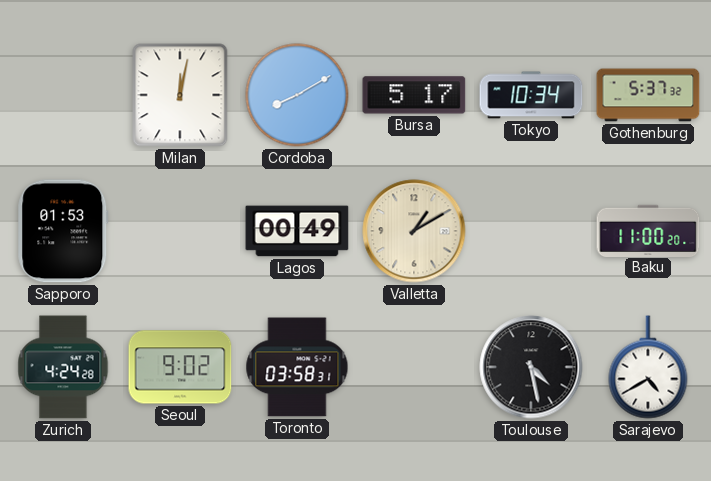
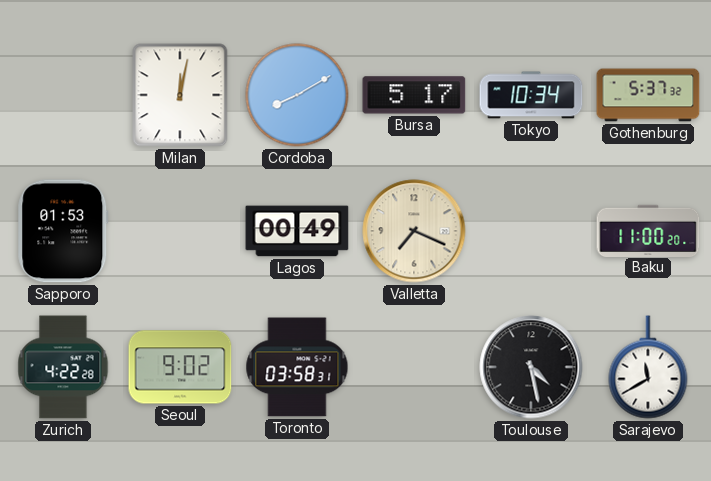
Valletta: 1:10 -> 7:19
Zurich: 4:24 -> 4:22
Sarajevo: 4:40 -> 11:40
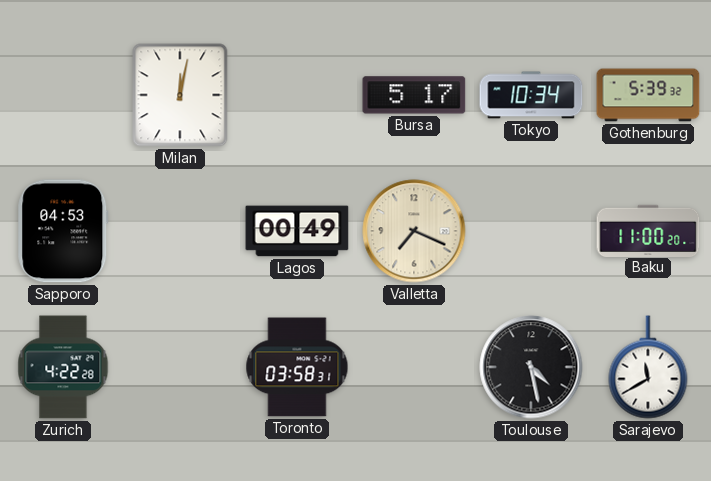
Cordoba: 8:10 -> none
Gothenburg: 5:37 -> 5:39
Sapporo: 01:53 -> 04:53
Seoul: 9:02 -> none
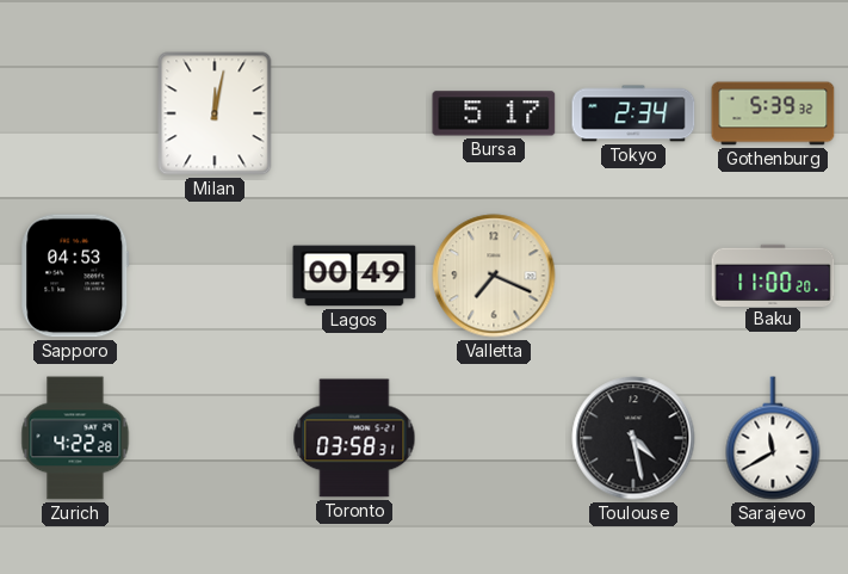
Tokyo: 10:34 -> 2:34
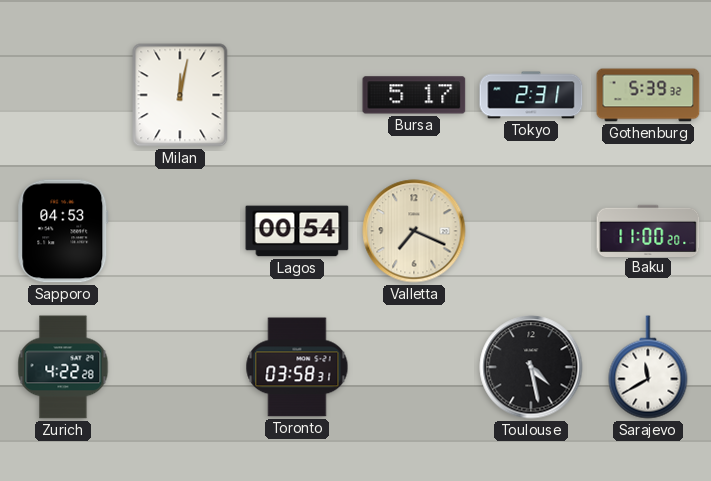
Tokyo: 2:34 -> 2:31
Lagos: 00:49 -> 00:54
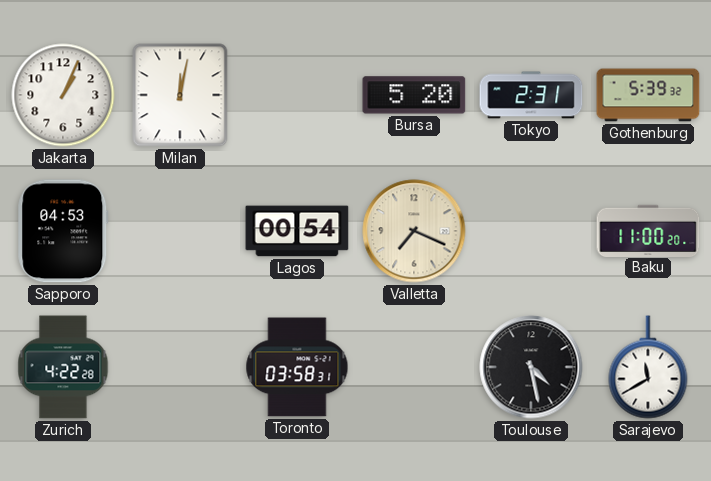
Jakarta: none -> 1:04
Bursa: 5:17 -> 5:20
